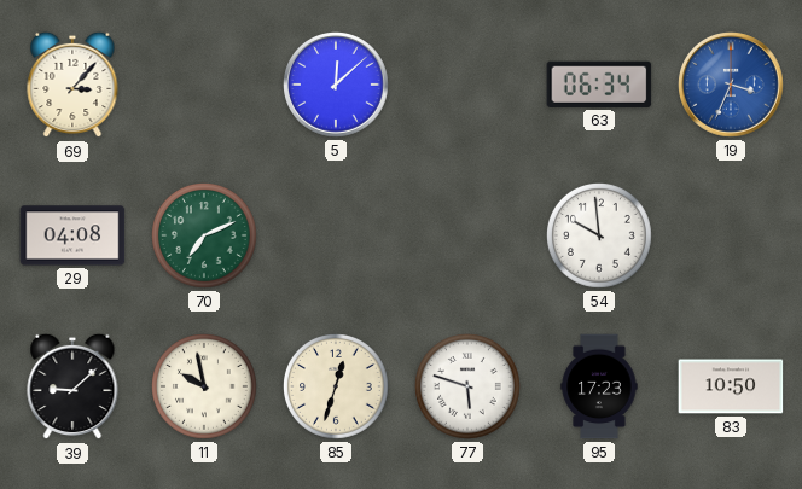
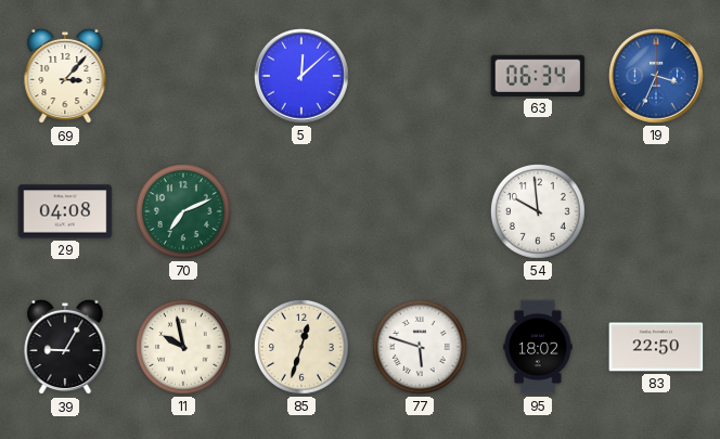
39: 9:08 -> 9:05
95: 17:23 -> 18:02
83: 10:50 -> 22:50
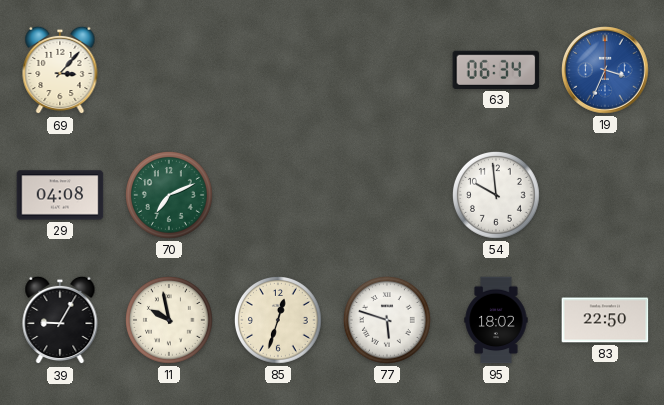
5: 12:08 -> none
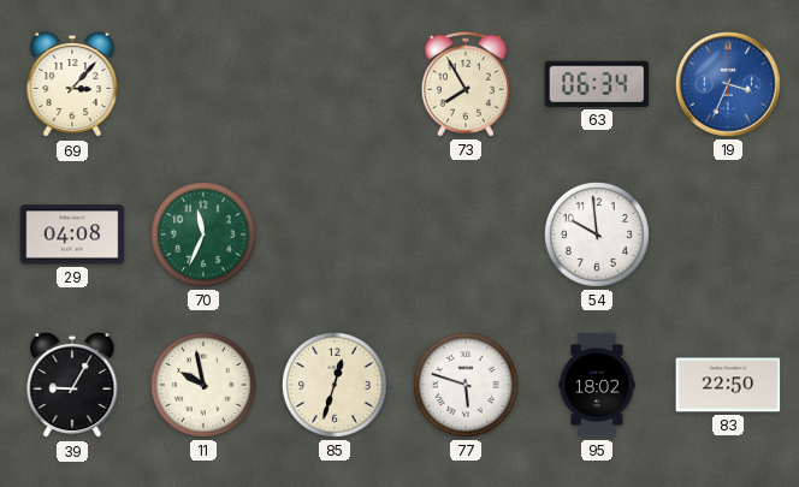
73: none -> 7:55
70: 7:11 -> 11:34
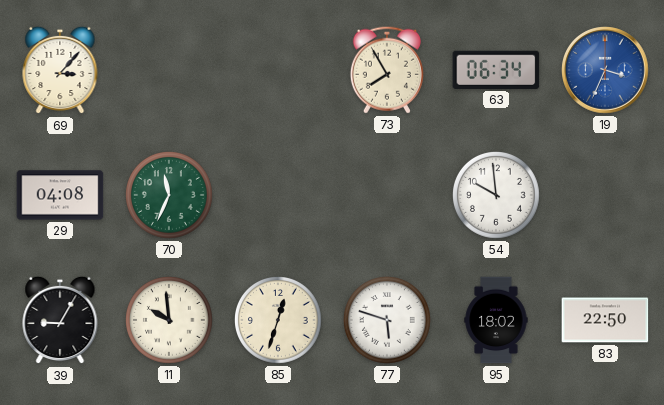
11: 9:58 -> 9:59
